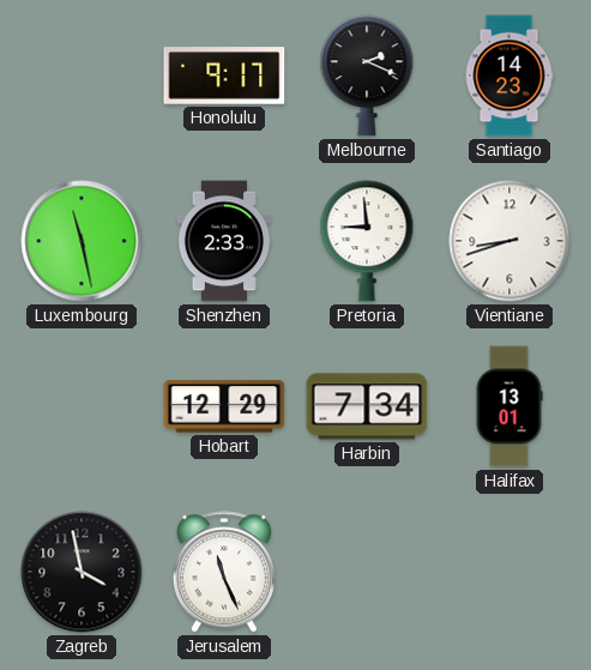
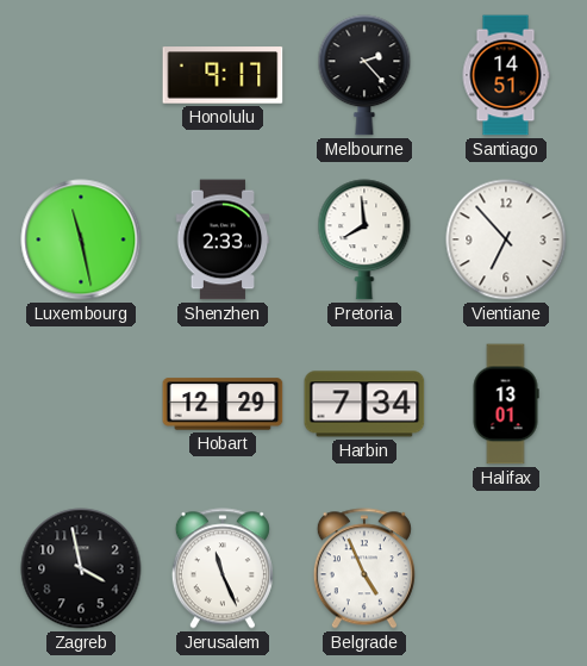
Melbourne: 2:19 -> 2:23
Santiago: 14:23 -> 14:51
Pretoria: 8:59 -> 7:59
Vientiane: 8:42 -> 6:53
Belgrade: none -> 4:56
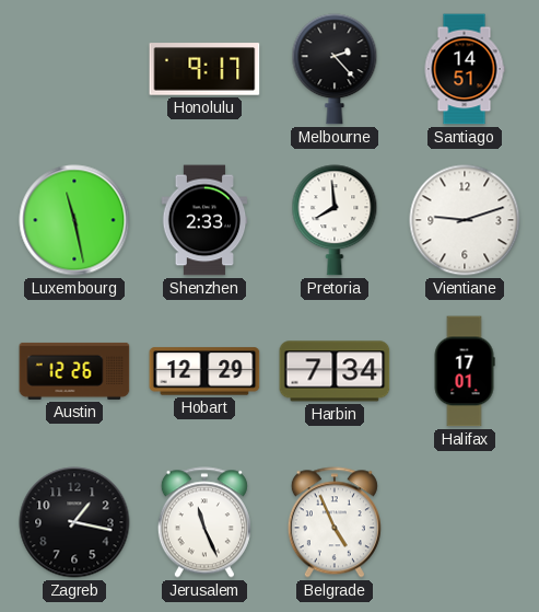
Vientiane: 6:53 -> 9:12
Austin: none -> 12:26
Halifax: 13:01 -> 17:01
Zagreb: 3:58 -> 1:17
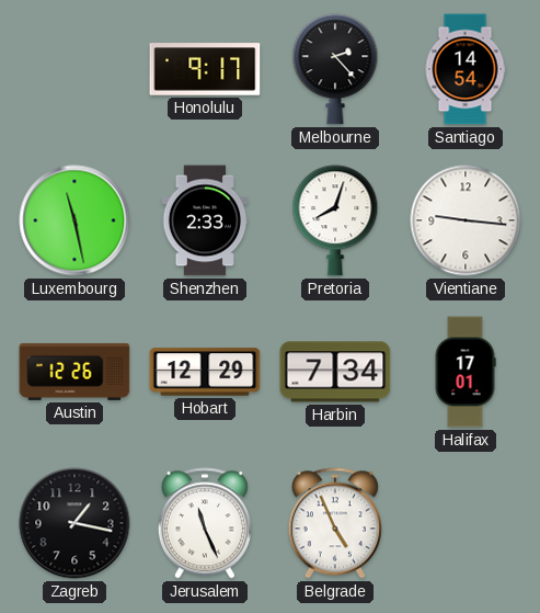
Santiago: 14:51 -> 14:54
Pretoria: 7:59 -> 8:03
Vientiane: 9:12 -> 9:16
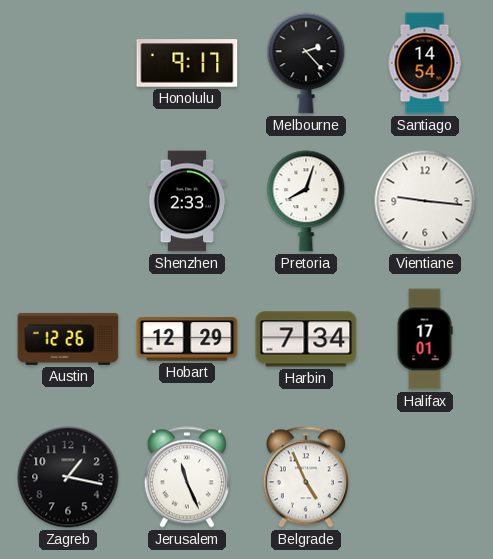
Luxembourg: 11:28 -> none
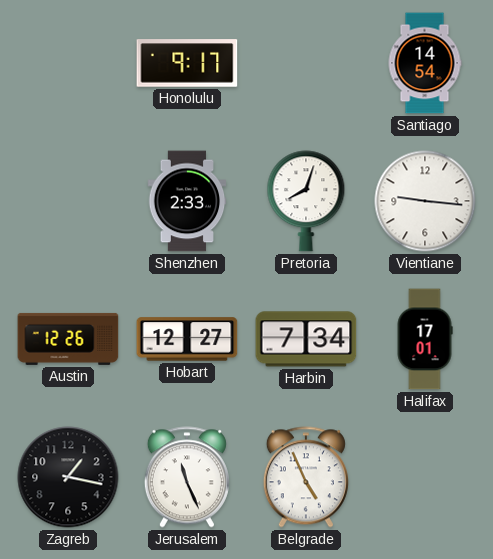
Melbourne: 2:23 -> none
Hobart: 12:29 -> 12:27
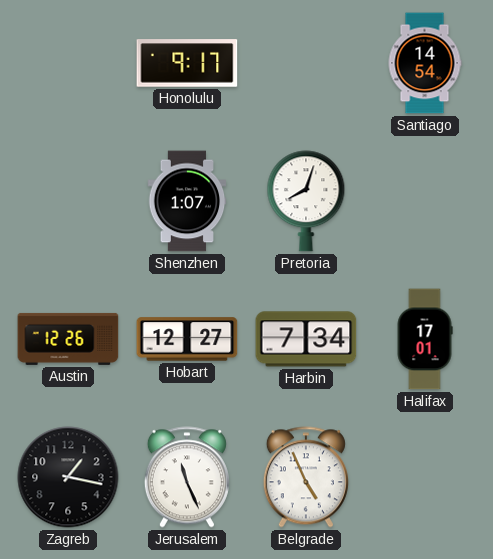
Shenzhen: 2:33 -> 1:07
Vientiane: 9:16 -> none
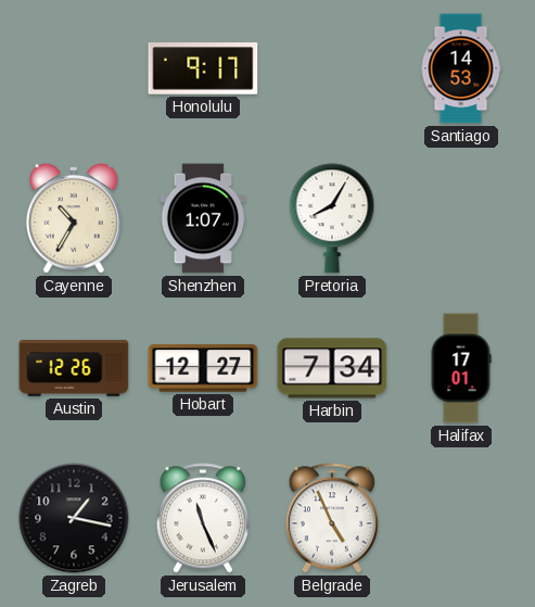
Santiago: 14:54 -> 14:53
Cayenne: none -> 10:35
Pretoria: 8:03 -> 8:05
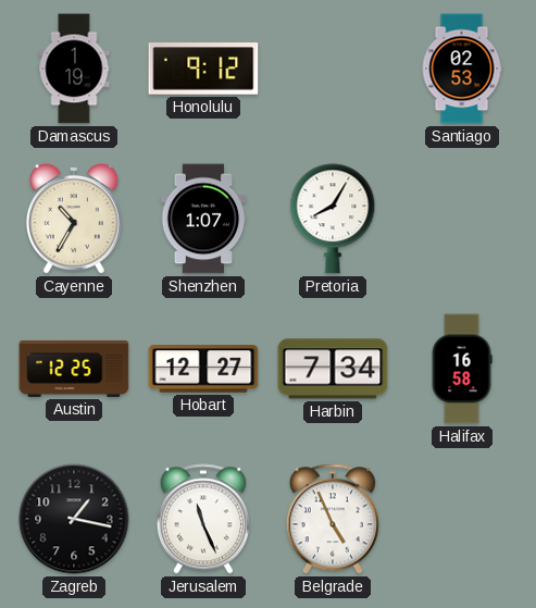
Damascus: none -> 1:19
Honolulu: 9:17 -> 9:12
Santiago: 14:53 -> 02:53
Austin: 12:26 -> 12:25
Halifax: 17:01 -> 16:58
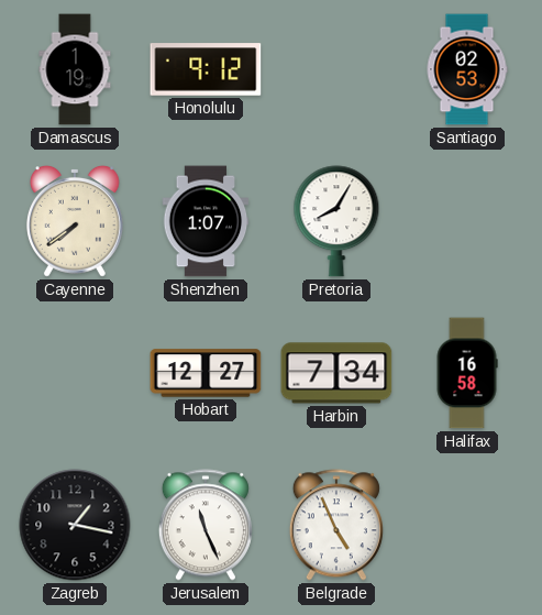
Cayenne: 10:35 -> 7:39
Austin: 12:25 -> none
